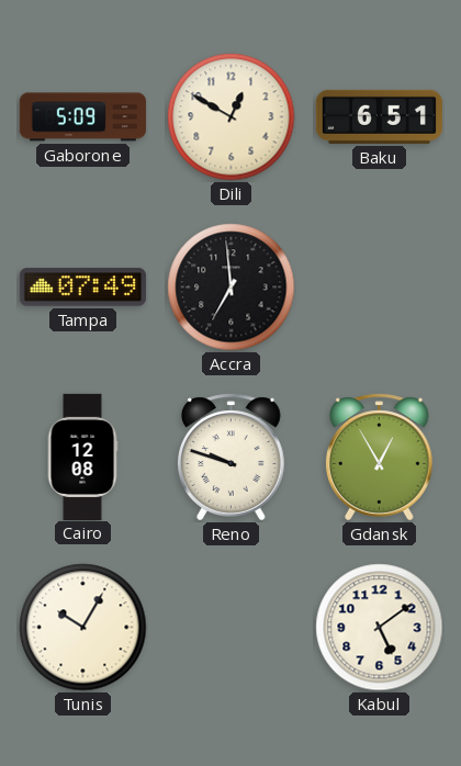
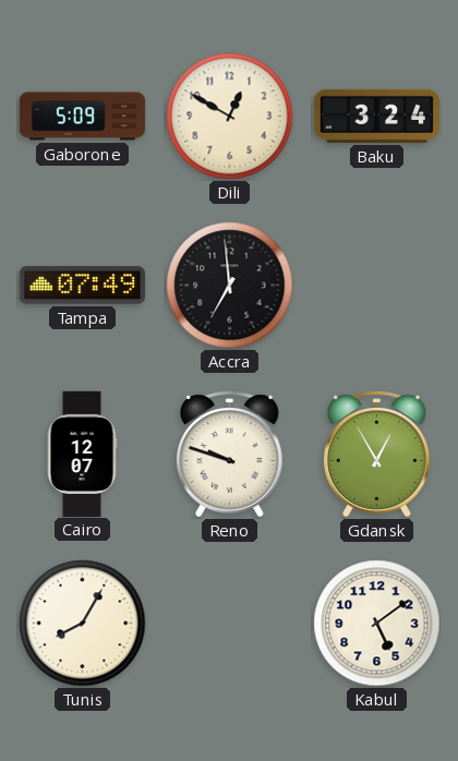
Baku: 6:51 -> 3:24
Cairo: 12:08 -> 12:07
Tunis: 10:05 -> 8:05
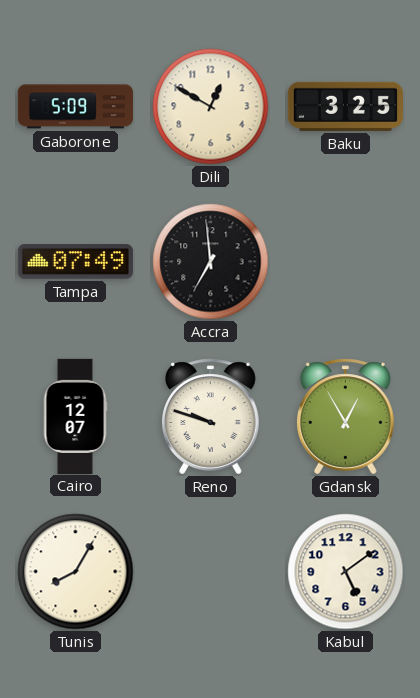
Baku: 3:24 -> 3:25
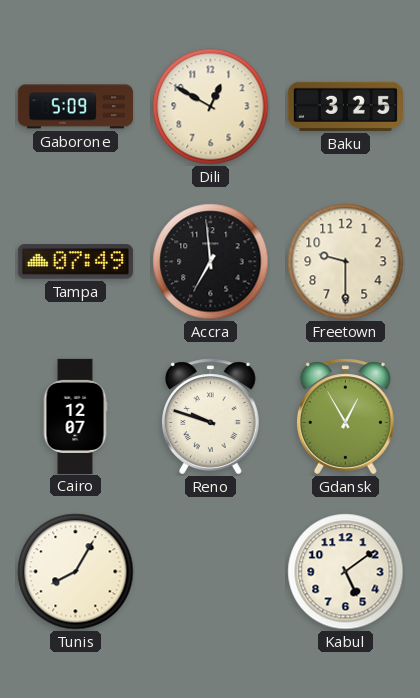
Freetown: none -> 9:30
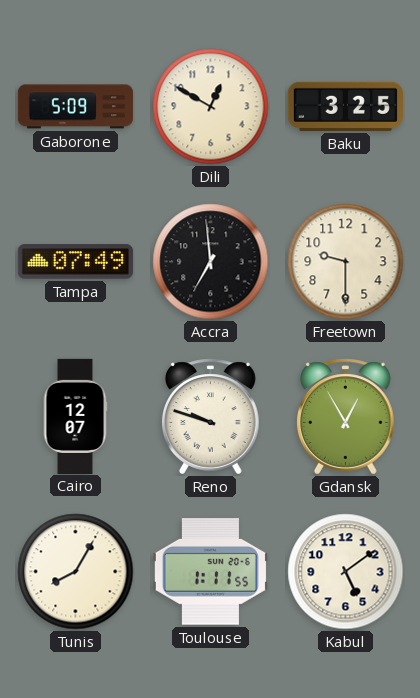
Toulouse: none -> 1:11
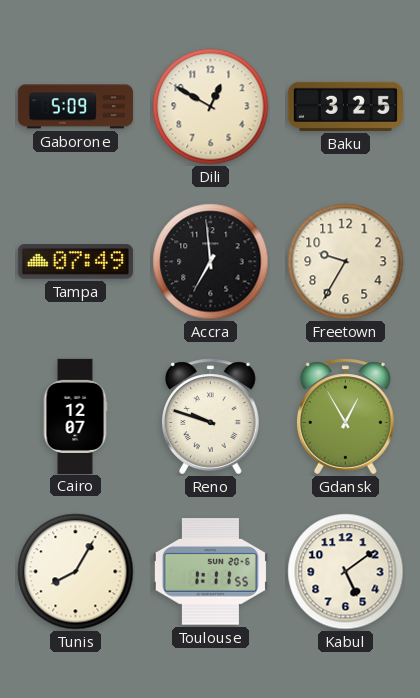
Freetown: 9:30 -> 9:35
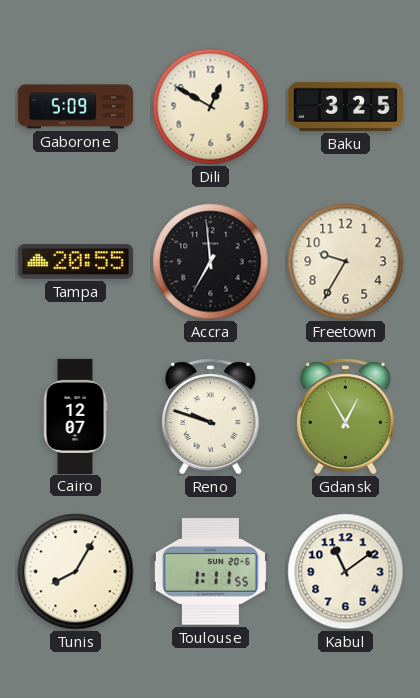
Tampa: 07:49 -> 20:55
Kabul: 5:09 -> 11:09
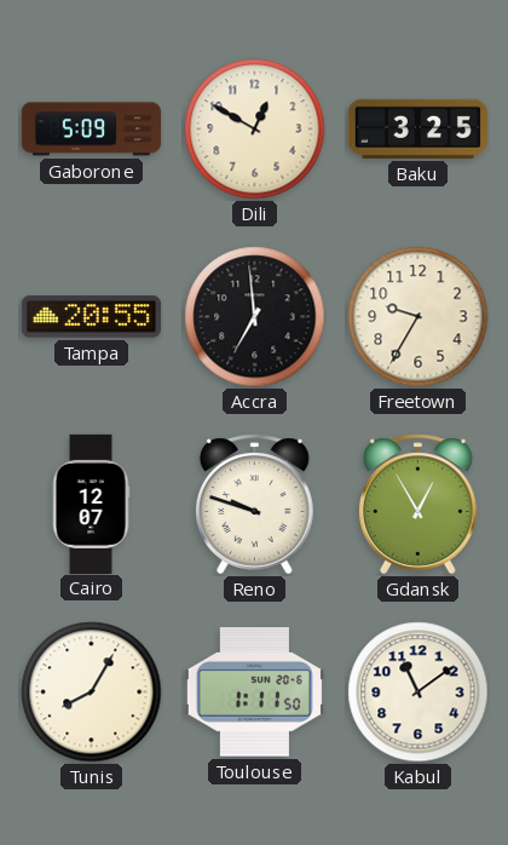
Toulouse: 1:11:55 -> 1:11:50
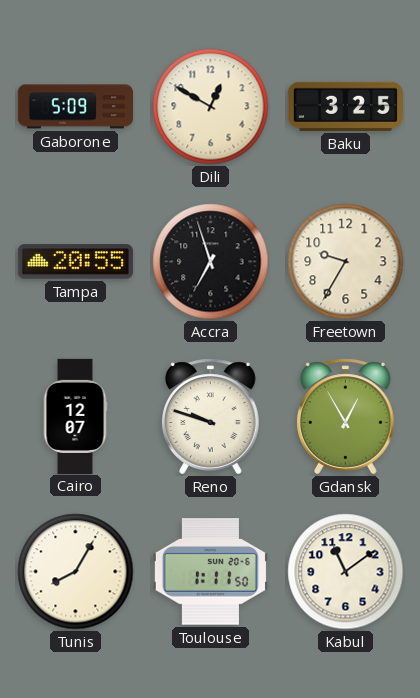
Accra: 6:59 -> 6:57
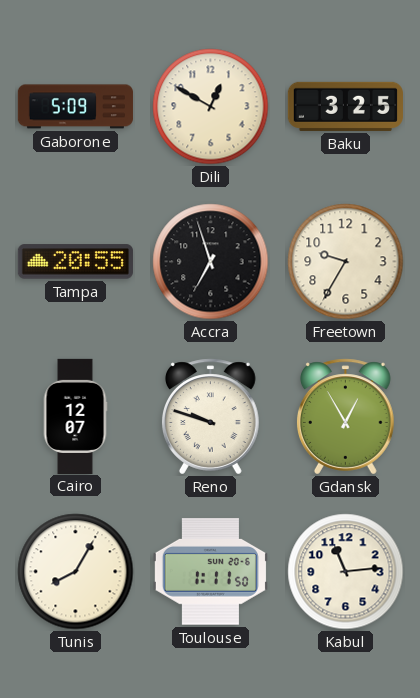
Kabul: 11:09 -> 11:14
